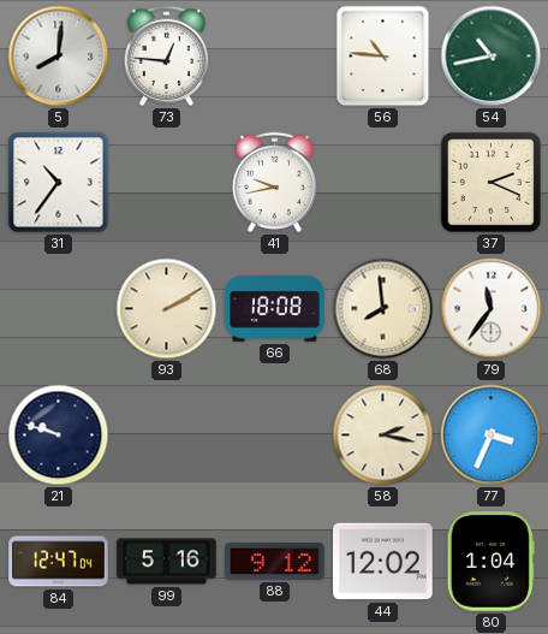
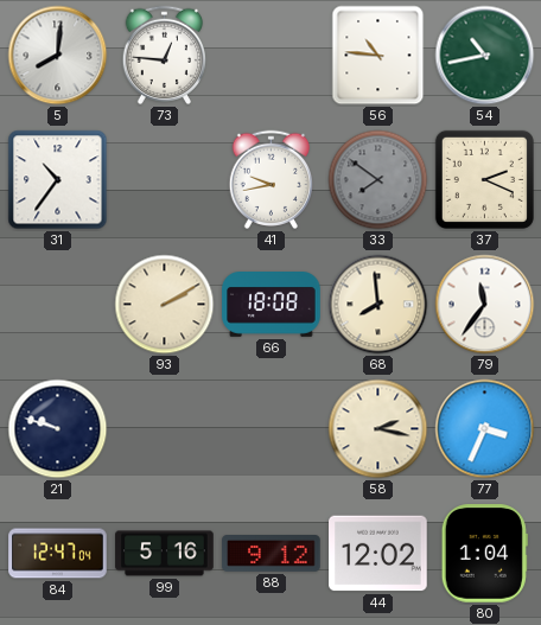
33: none -> 7:51
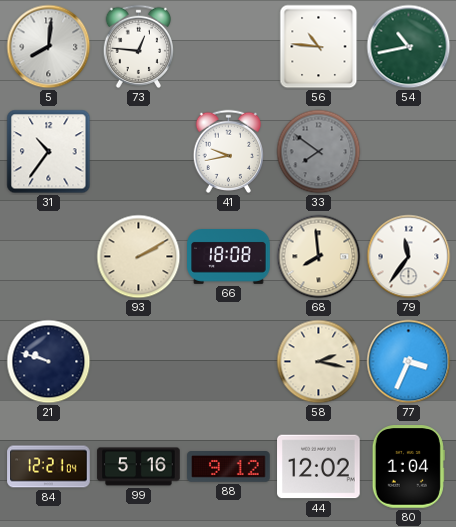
37: 2:19 -> none
84: 12:47 -> 12:21
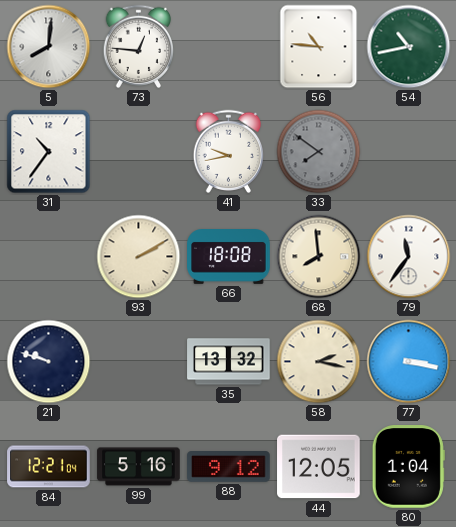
35: none -> 13:32
77: 3:34 -> 3:17
44: 12:02 -> 12:05
